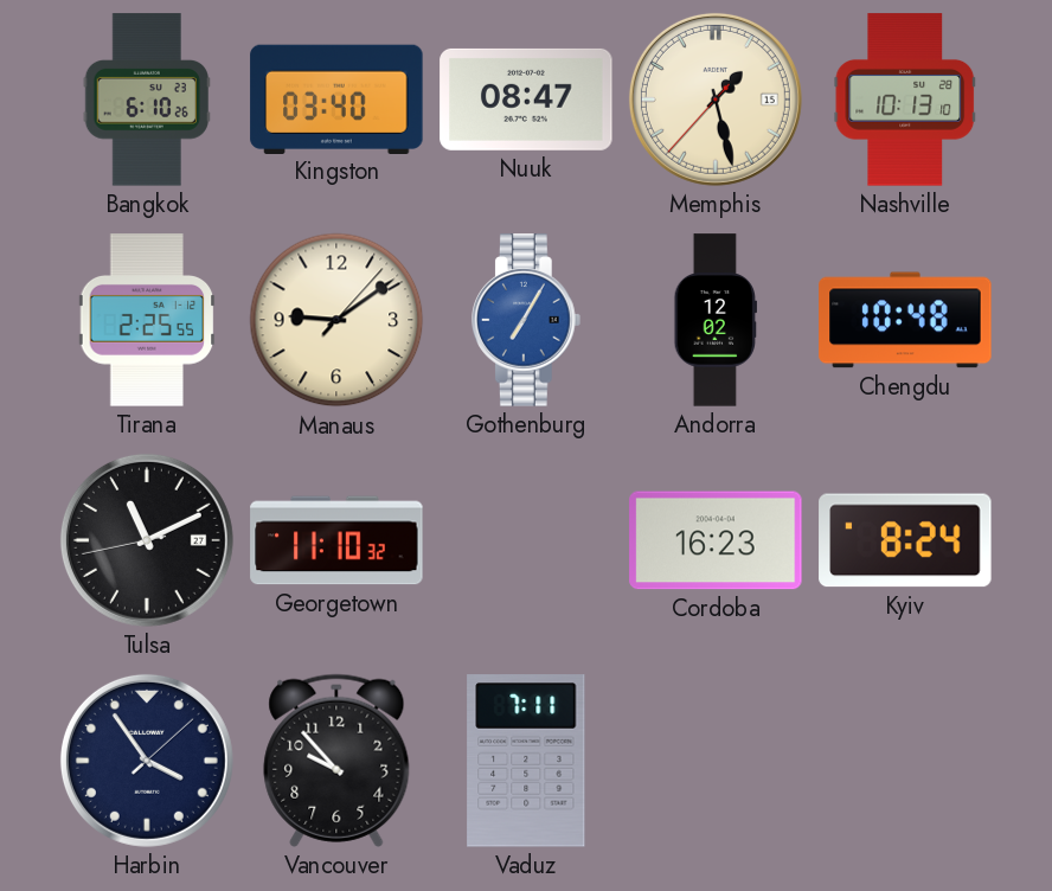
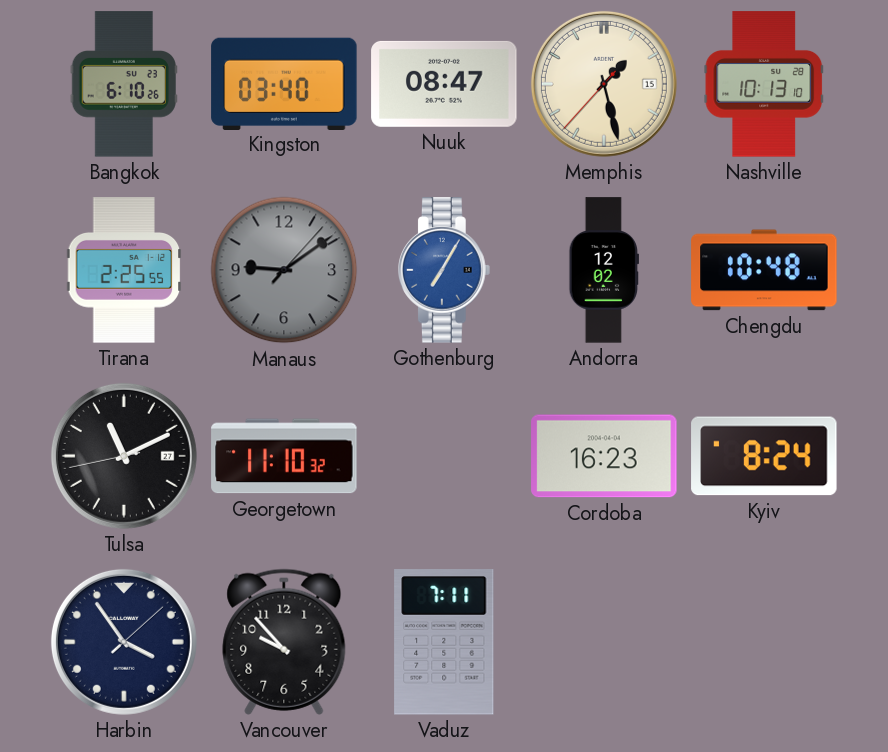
Manaus dial: cream -> grey
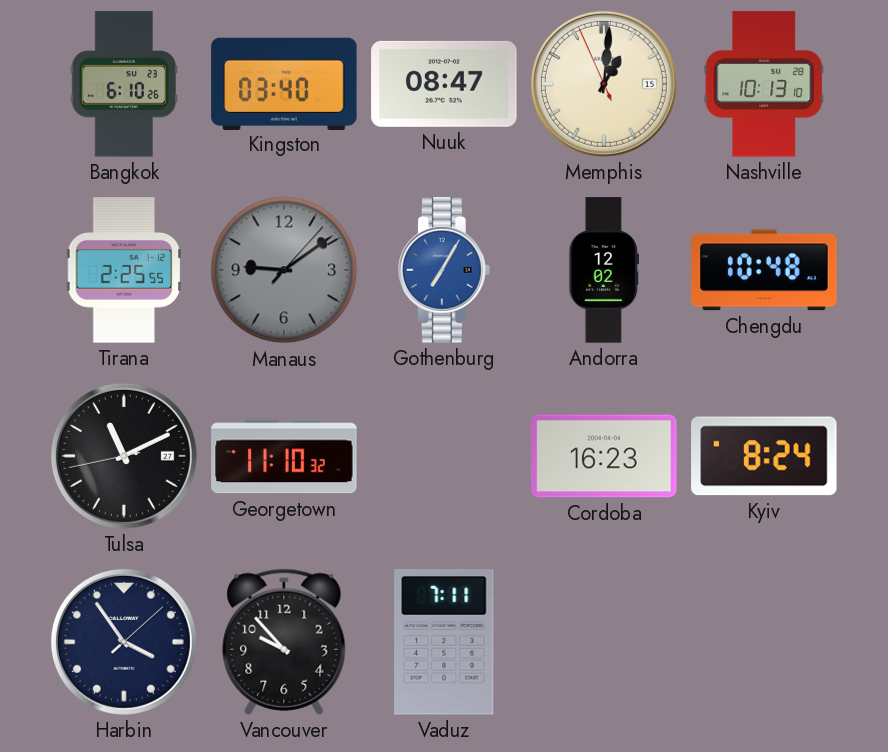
Memphis: 1:27 -> 1:00
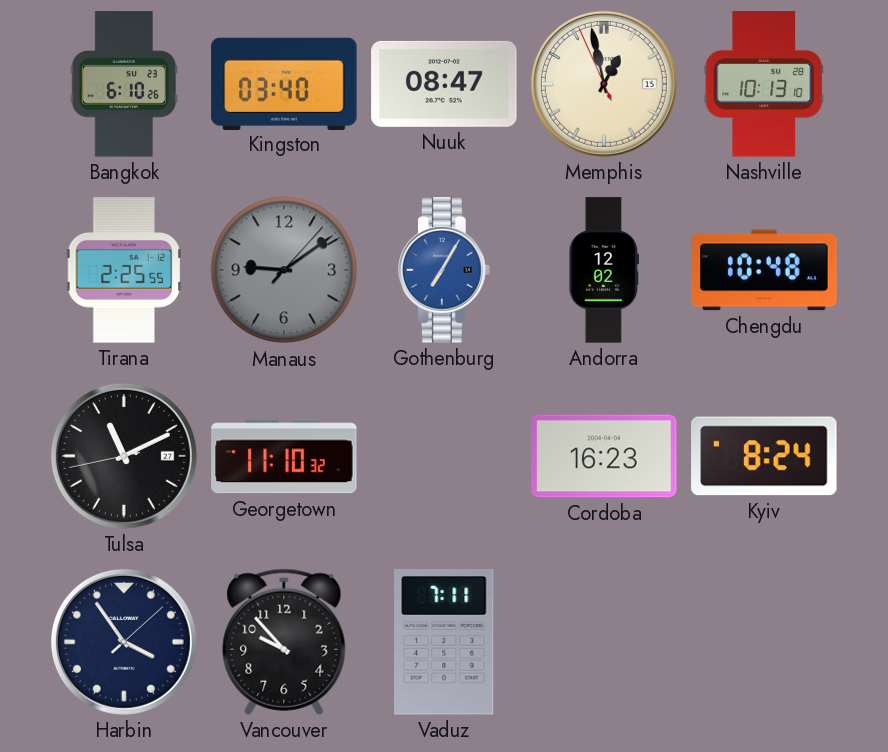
Memphis: 1:00 -> 12:57
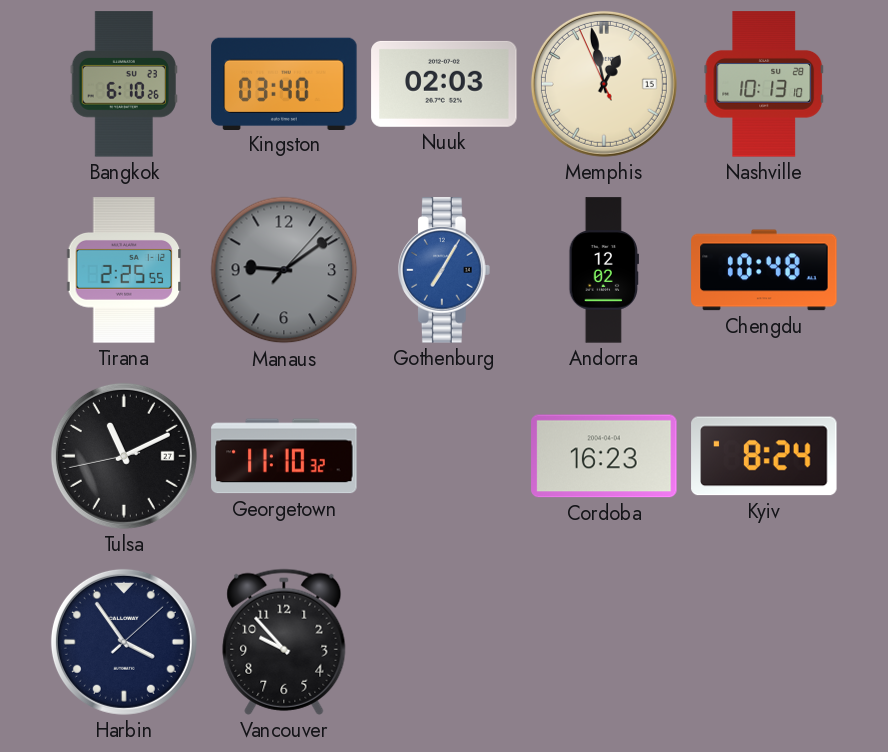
Nuuk: 08:47 -> 02:03
Vaduz: 7:11 -> none
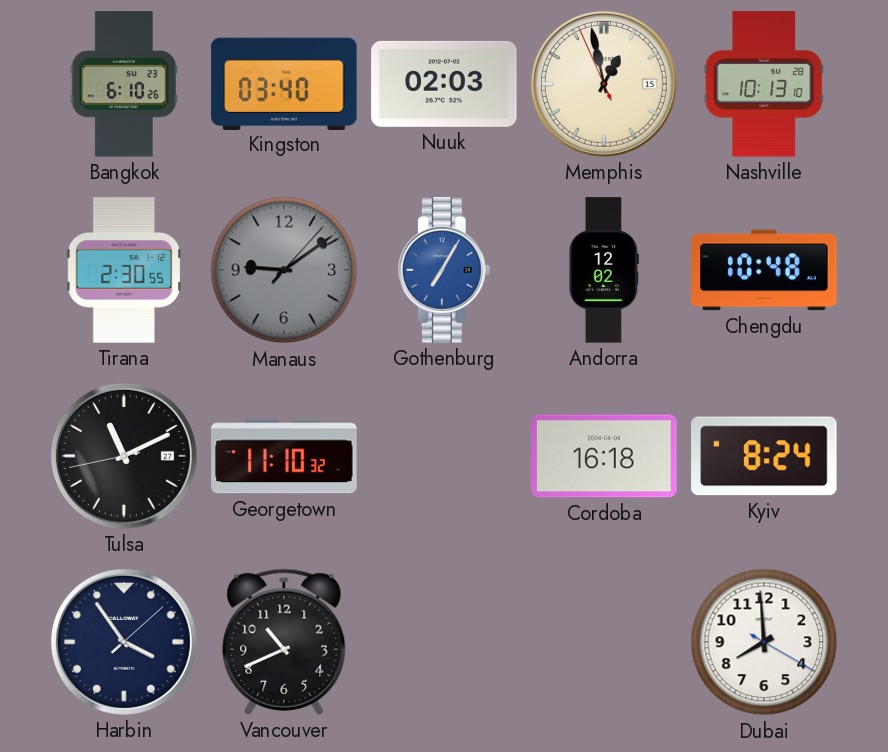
Tirana: 2:25 -> 2:30
Cordoba: 16:23 -> 16:18
Vancouver: 9:53 -> 10:41
Dubai: none -> 7:59
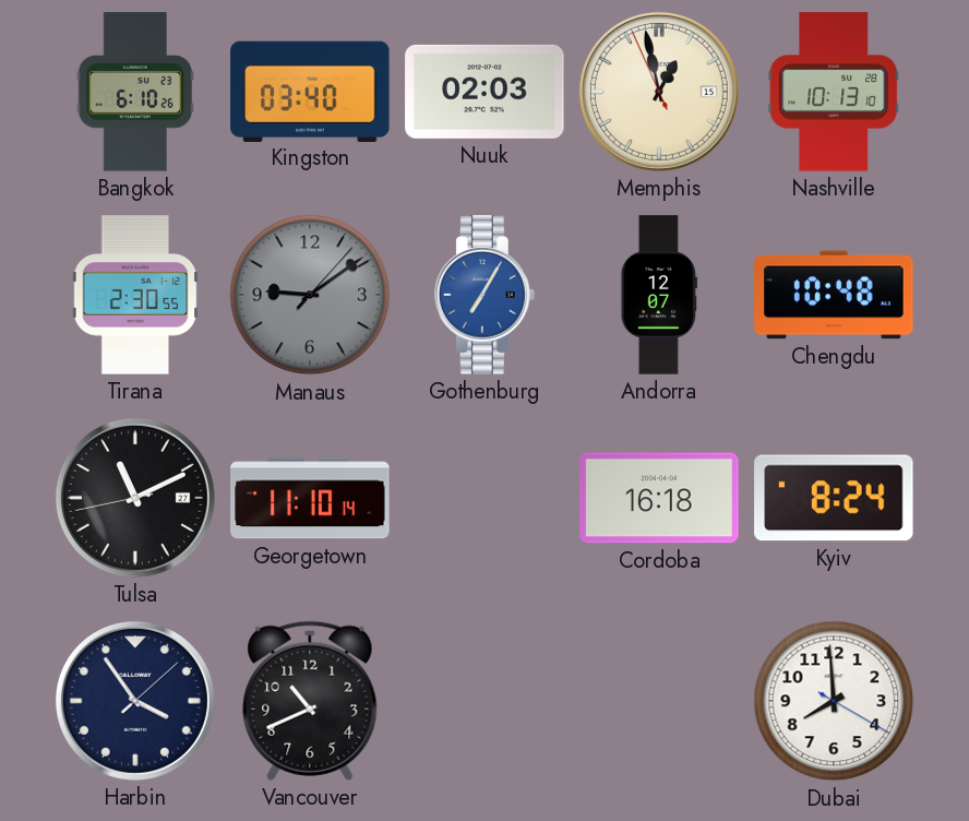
Andorra: 12:02 -> 12:07
Georgetown: 11:10:32 -> 11:10:14
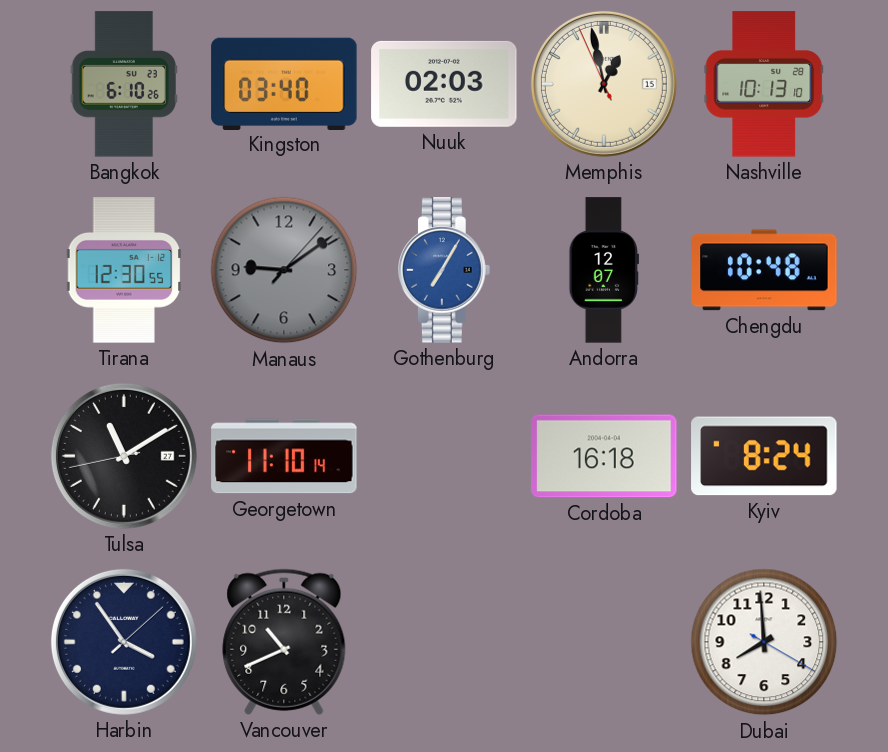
Tirana: 2:30 -> 12:30
Tulsa: 11:10 -> 11:09
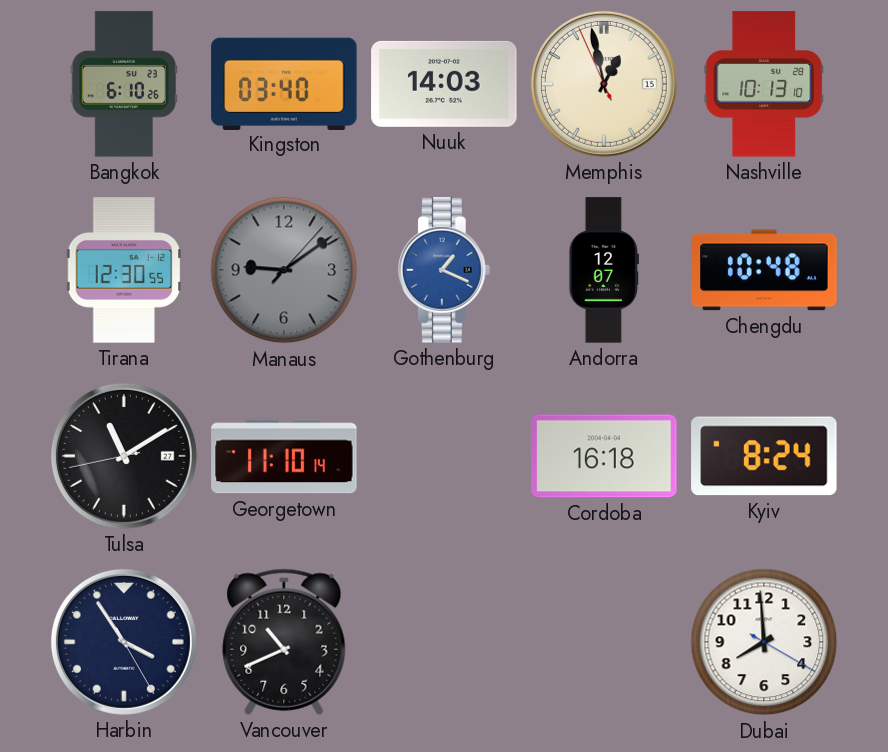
Nuuk: 02:03 -> 14:03
Gothenburg: 7:05 -> 1:19
Harbin: 3:54:08 -> 3:54:25
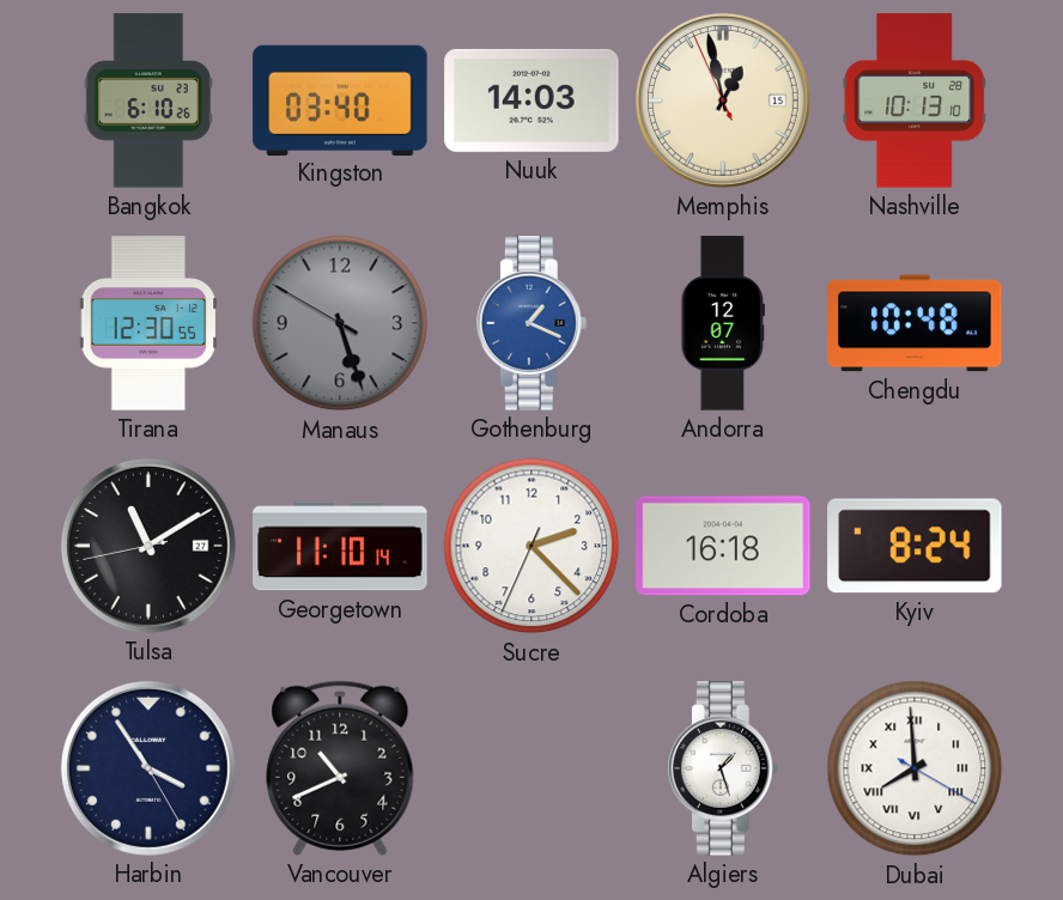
Manaus: 9:09 -> 5:26
Sucre: none -> 2:22
Algiers: none -> 1:27
Dubai numerals: Arabic -> Roman
